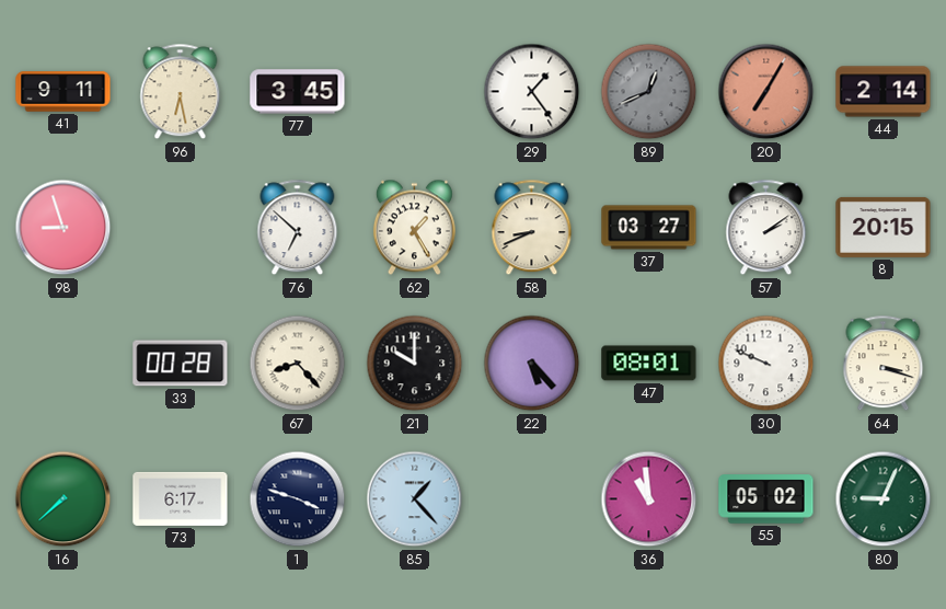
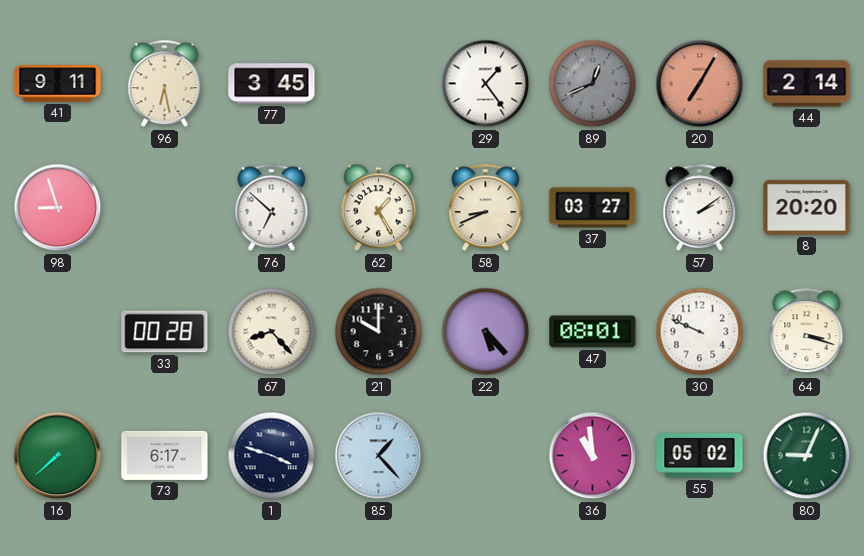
8: 20:15 -> 20:20
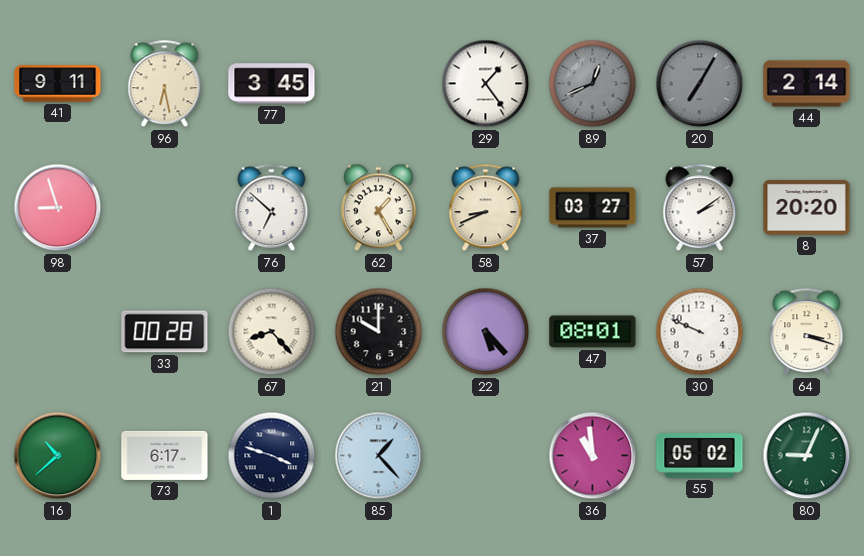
20 dial: salmon -> grey
16: 7:38 -> 10:38
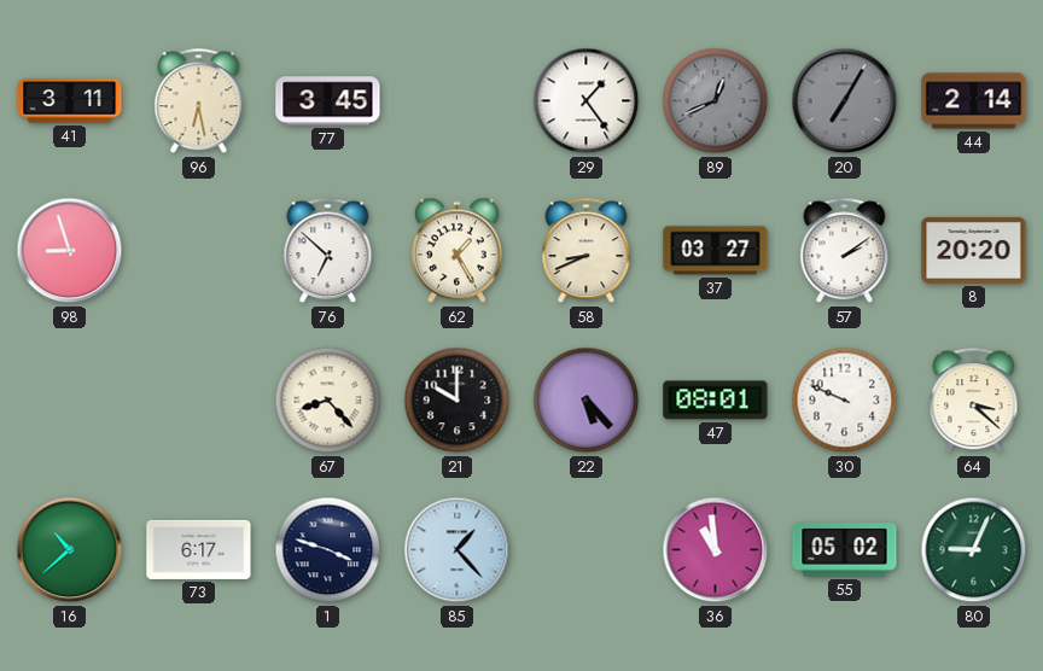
41: 9:11 -> 3:11
33: 00:28 -> none
64: 3:18 -> 3:22
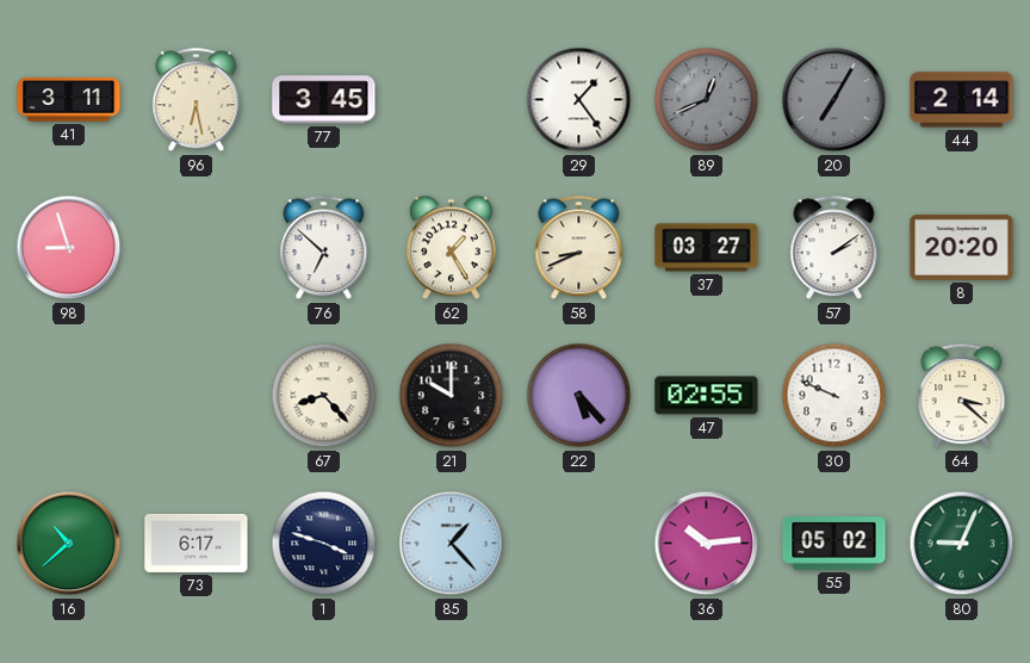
47: 08:01 -> 02:55
36: 10:59 -> 10:14
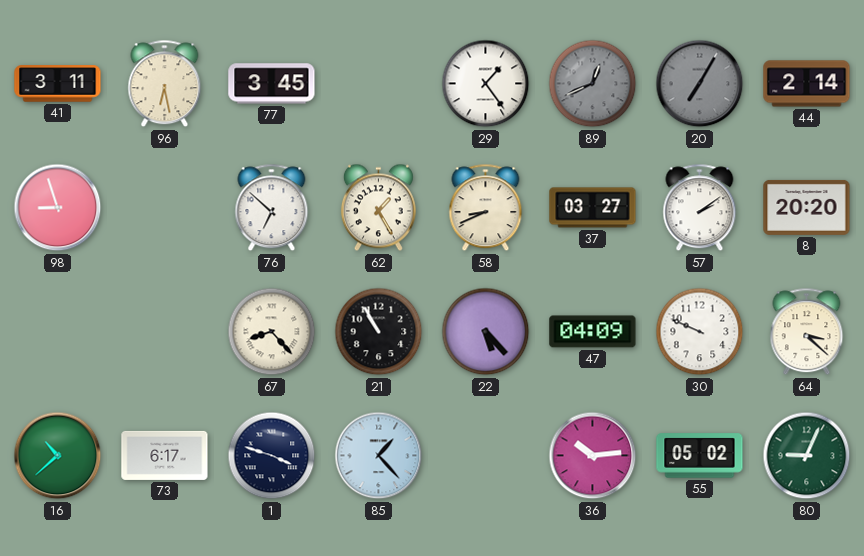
21: 10:00 -> 10:55
47: 02:55 -> 04:09
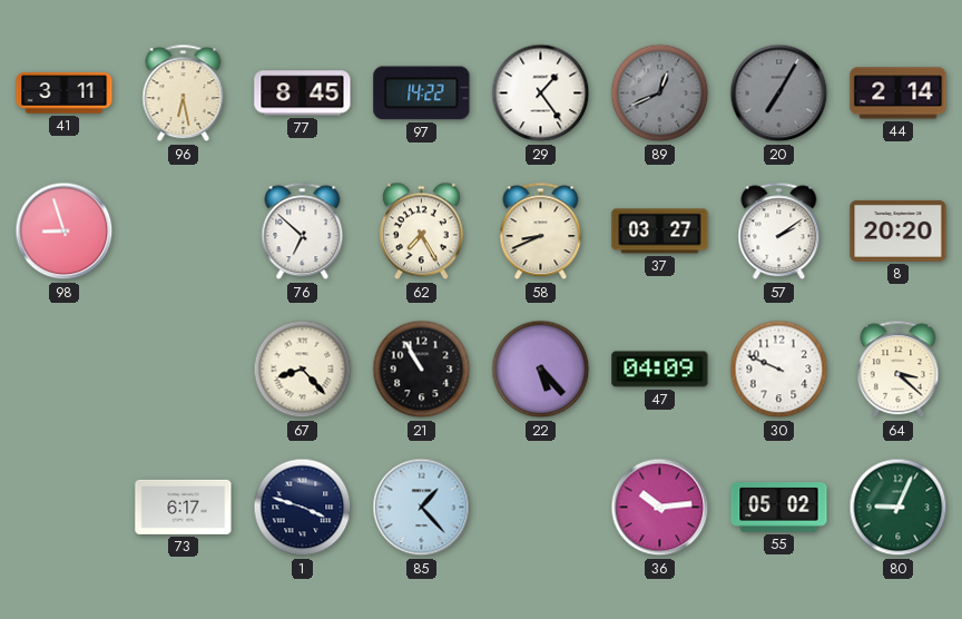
77: 3:45 -> 8:45
97: none -> 14:22
62: 1:25 -> 7:25
16: 10:38 -> none
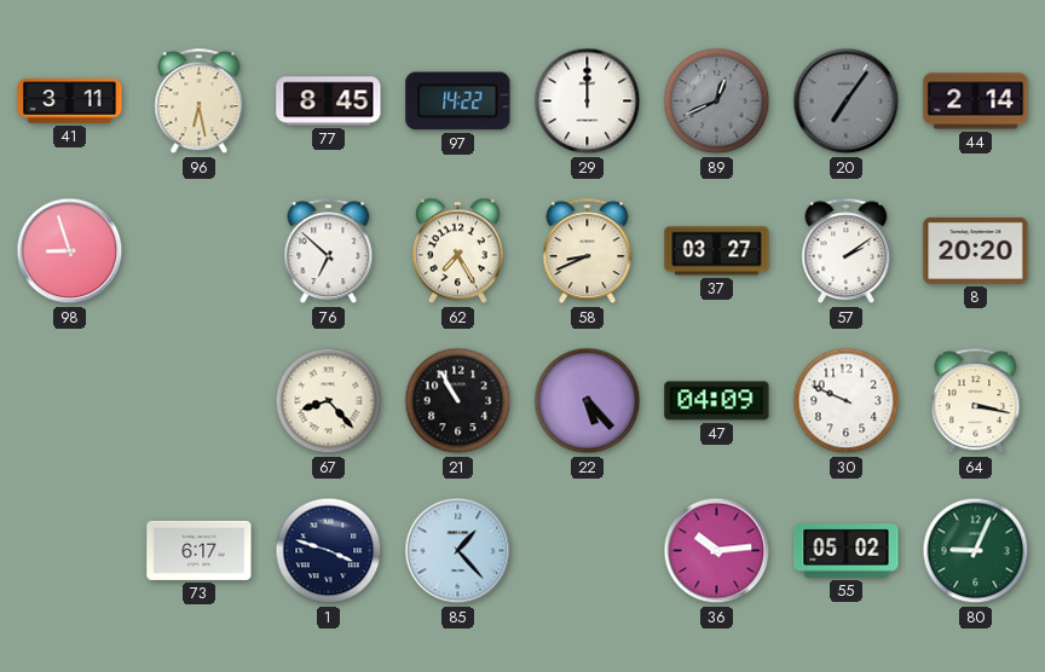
29: 1:24 -> 12:00
20: 7:05 -> 7:06
64: 3:22 -> 3:17
